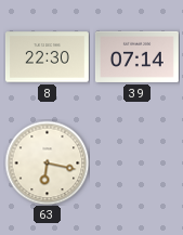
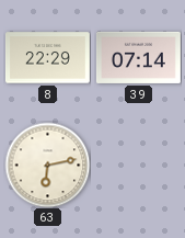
8: 22:30 -> 22:29
63: 6:17 -> 6:13
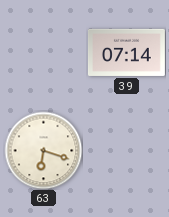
8: 22:29 -> none
63: 6:13 -> 6:18
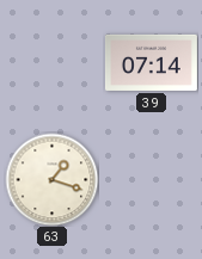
63: 6:18 -> 1:18
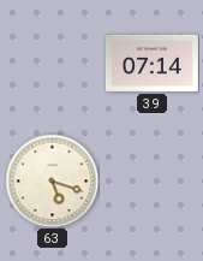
63: 1:18 -> 5:18
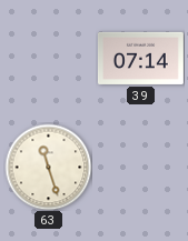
63: 5:18 -> 11:27
